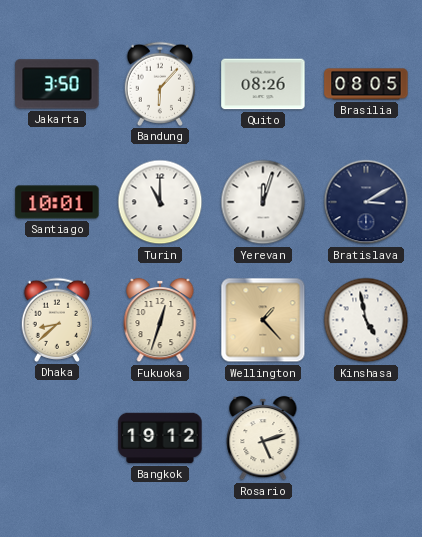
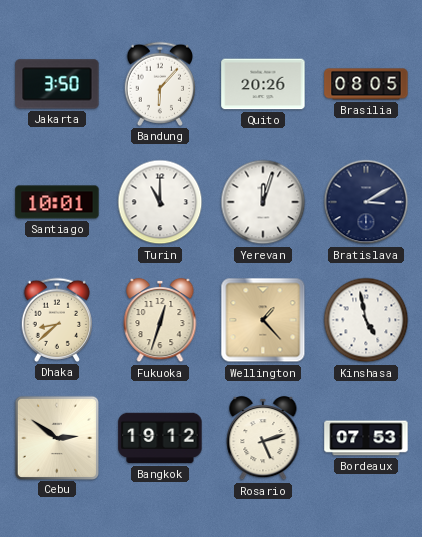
Quito: 08:26 -> 20:26
Cebu: none -> 2:51
Bordeaux: none -> 07:53
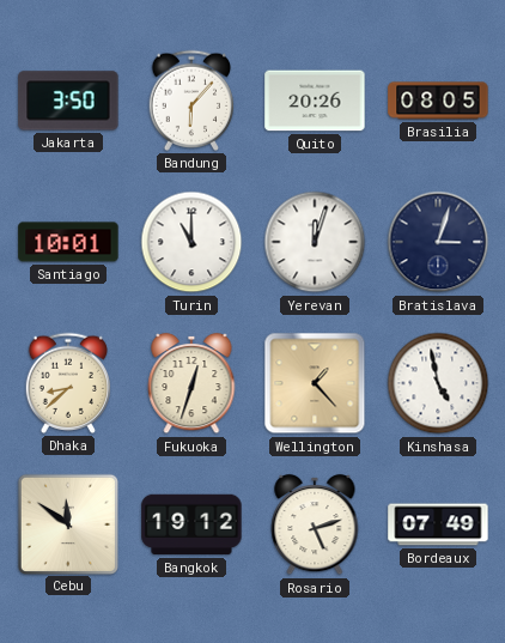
Bratislava: 3:10 -> 3:03
Cebu: 2:51 -> 11:51
Bordeaux: 07:53 -> 07:49
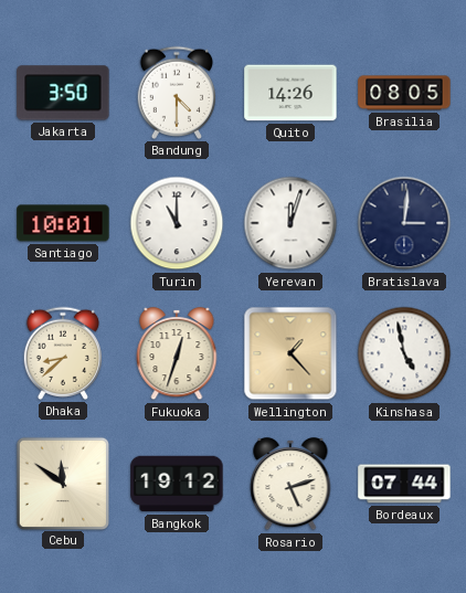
Bandung: 6:07 -> 4:30
Quito: 20:26 -> 14:26
Bratislava: 3:03 -> 3:01
Bordeaux: 07:49 -> 07:44
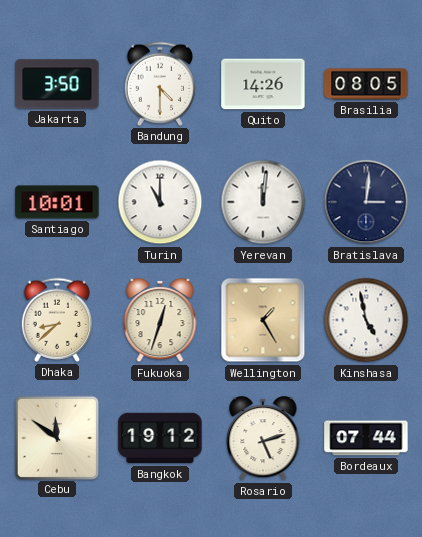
Yerevan: 12:03 -> 12:01
Wellington: 1:23 -> 1:25
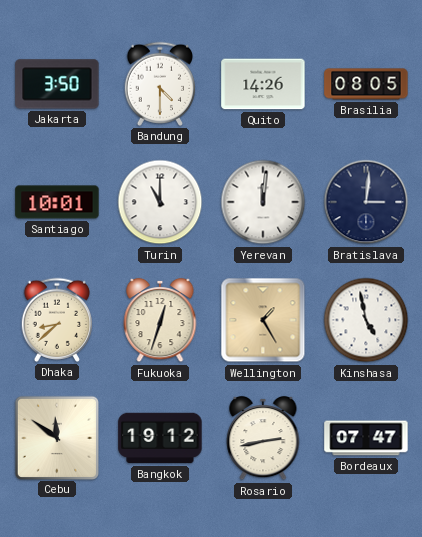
Rosario: 5:12 -> 2:43
Bordeaux: 07:44 -> 07:47
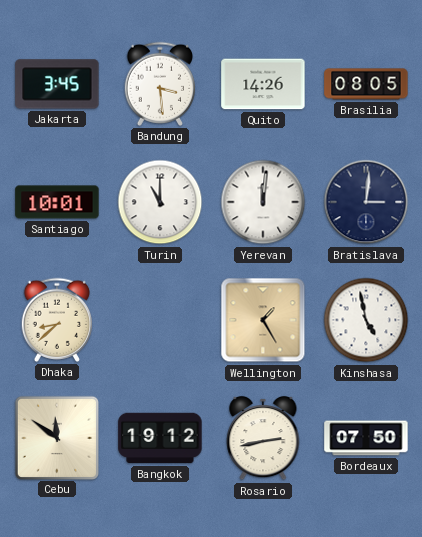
Jakarta: 3:50 -> 3:45
Bandung: 4:30 -> 3:29
Fukuoka: 12:33 -> none
Bordeaux: 07:47 -> 07:50
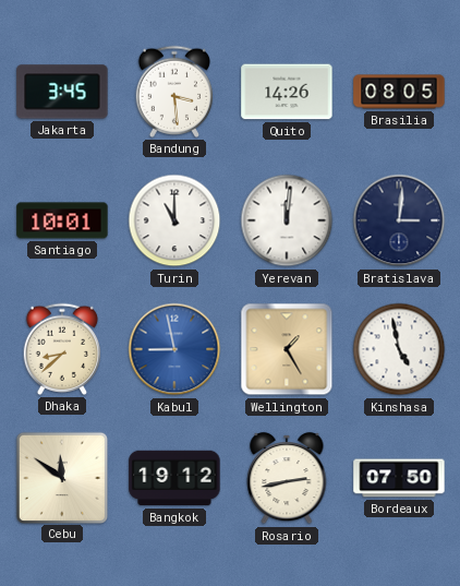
Kabul: none -> 8:58
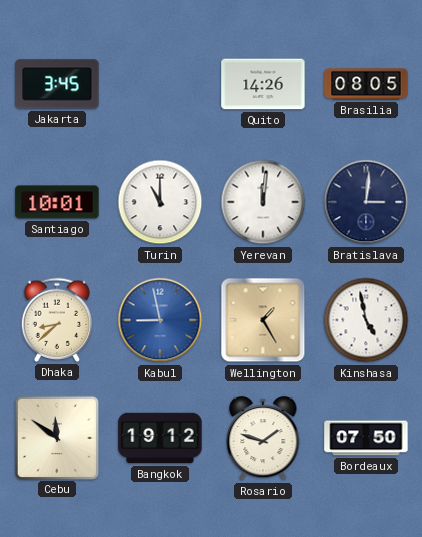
Bandung: 3:29 -> none
Rosario: 2:43 -> 1:48
